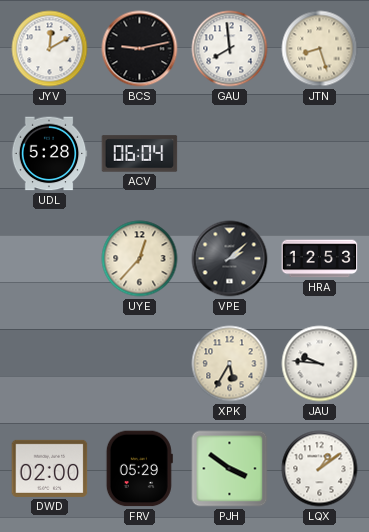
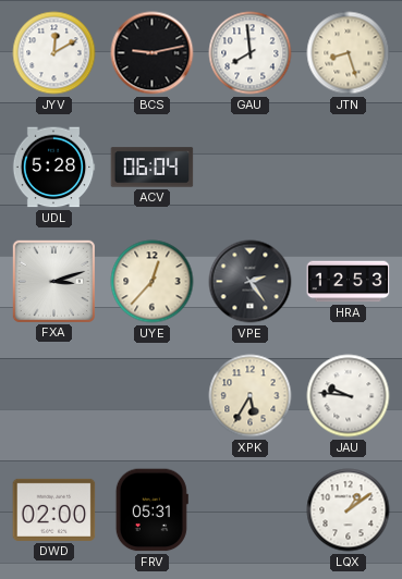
FXA: none -> 3:12
VPE: 2:08 -> 2:24
FRV: 05:29 -> 05:31
PJH: 3:51 -> none
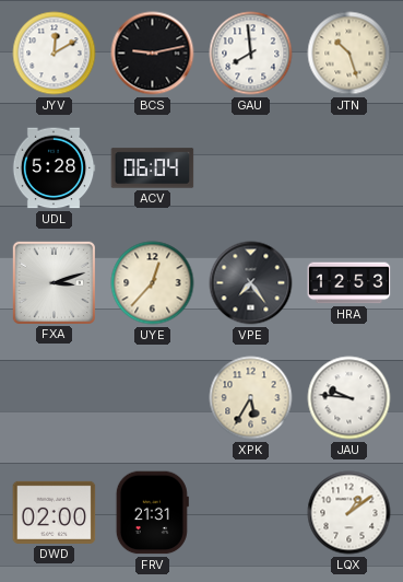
JTN: 8:27 -> 10:27
VPE: 2:24 -> 7:24
FRV: 05:31 -> 21:31
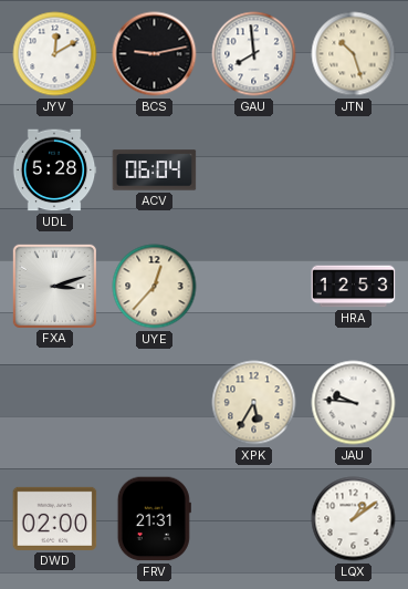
VPE: 7:24 -> none
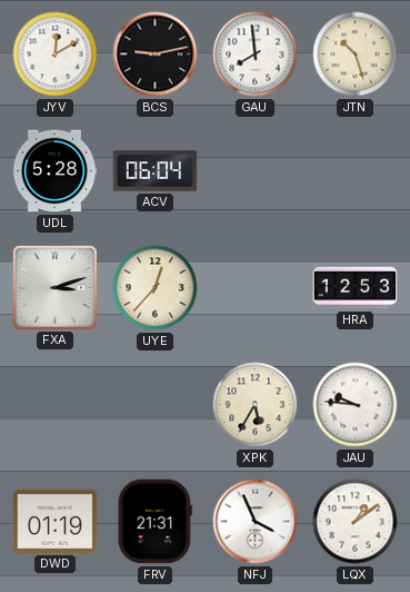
DWD: 02:00 -> 01:19
NFJ: none -> 3:56
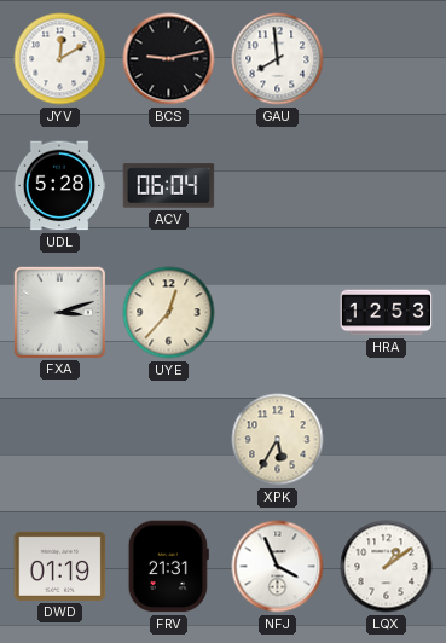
JTN: 10:27 -> none
JAU: 9:46 -> none
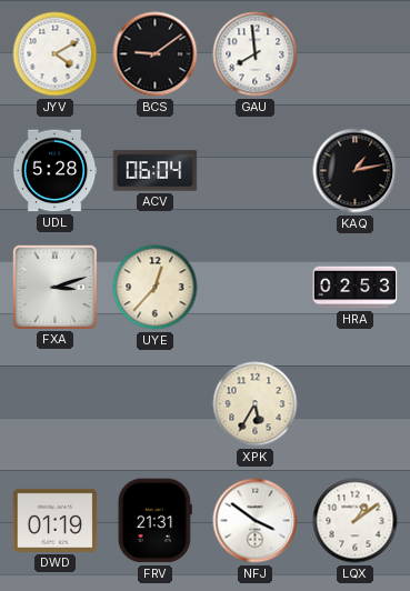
JYV: 12:10 -> 4:10
BCS: 9:13 -> 9:09
KAQ: none -> 1:13
HRA: 12:53 -> 02:53
NFJ: 3:56 -> 3:51
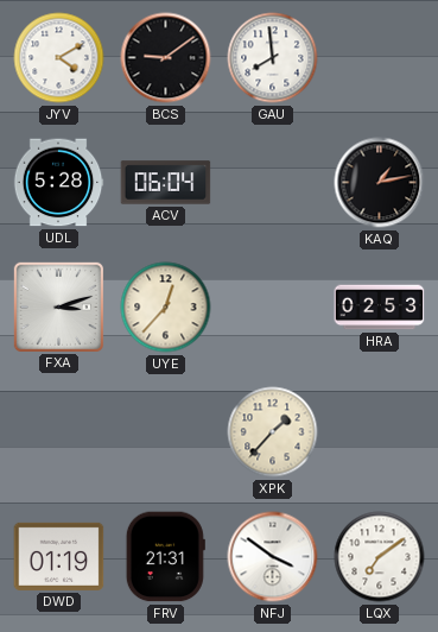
XPK: 5:35 -> 1:37
LQX: 1:09 -> 7:09
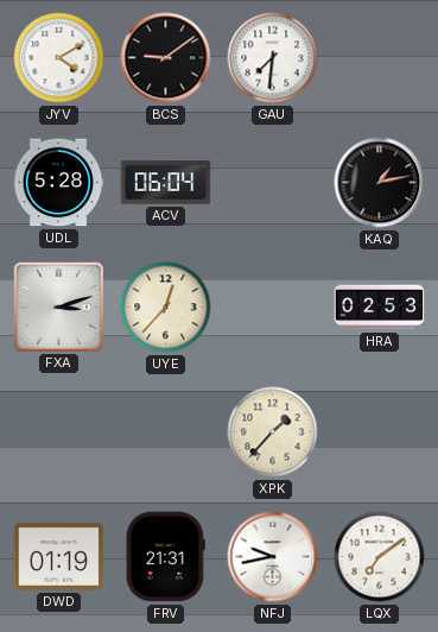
GAU: 7:59 -> 7:31
NFJ: 3:51 -> 9:43
